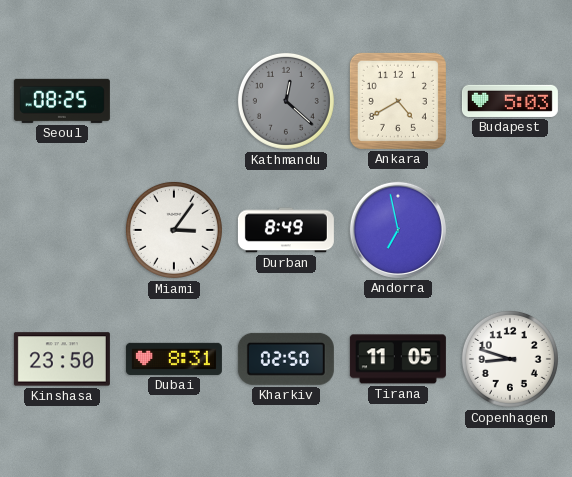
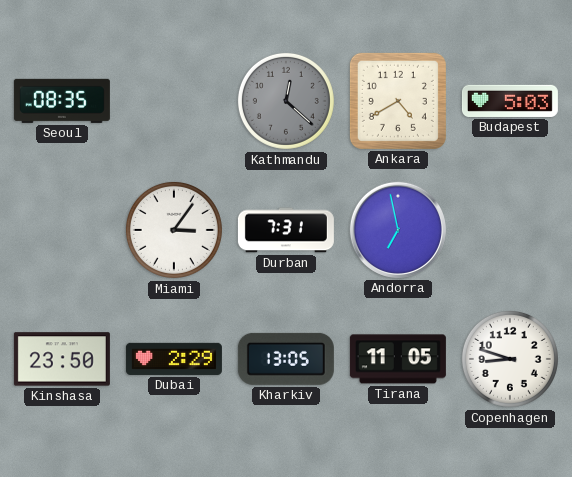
Seoul: 08:25 -> 08:35
Durban: 8:49 -> 7:31
Dubai: 8:31 -> 2:29
Kharkiv: 02:50 -> 13:05
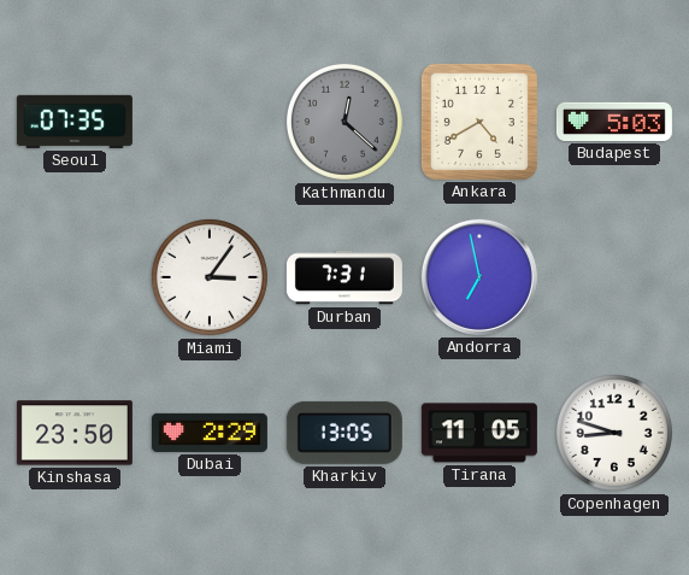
Seoul: 08:35 -> 07:35
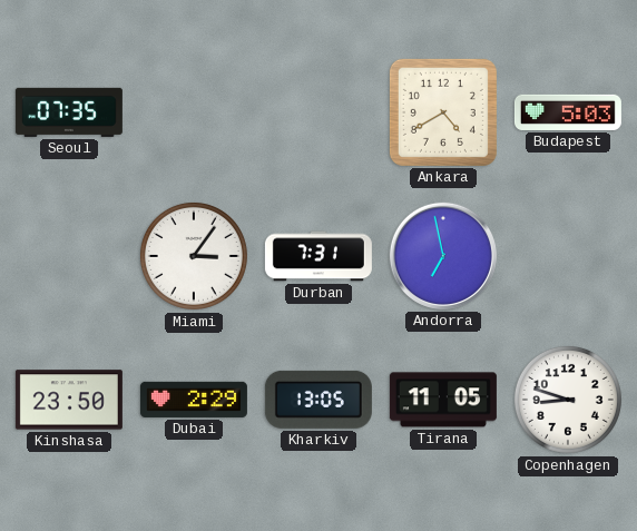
Kathmandu: 12:22 -> none
